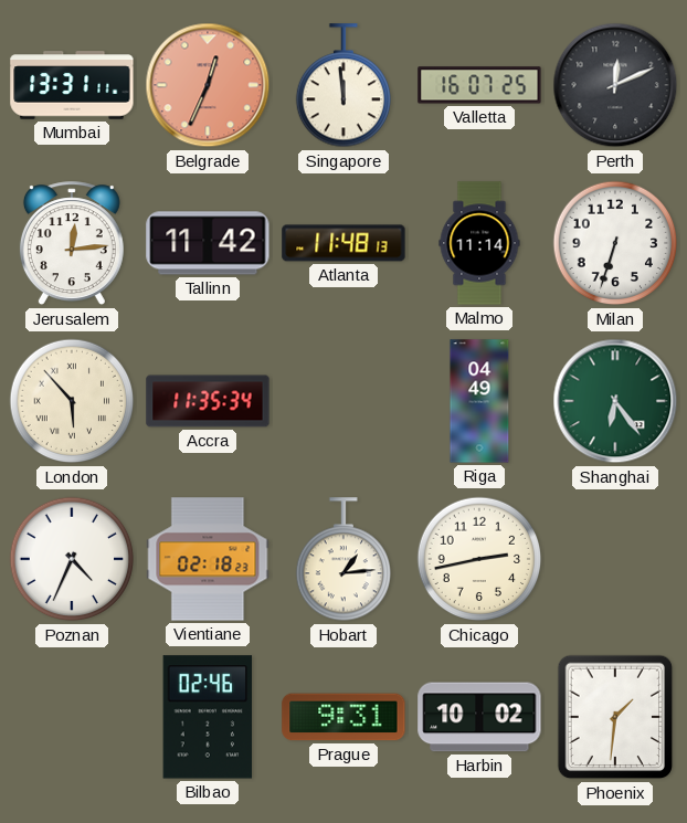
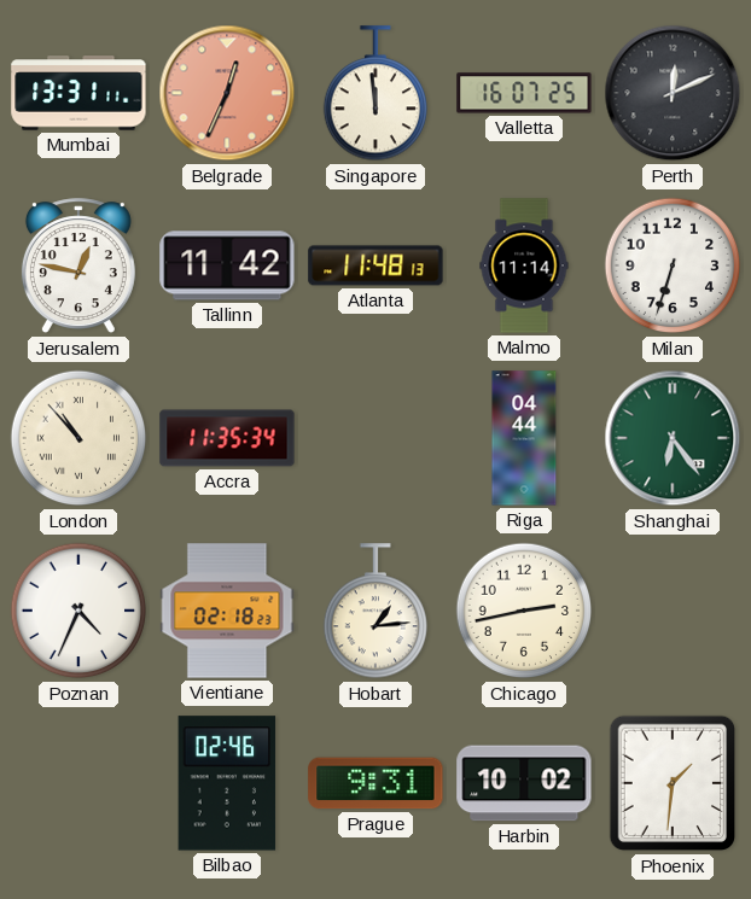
Jerusalem: 12:14 -> 12:47
London: 5:53 -> 10:53
Riga: 04:49 -> 04:44
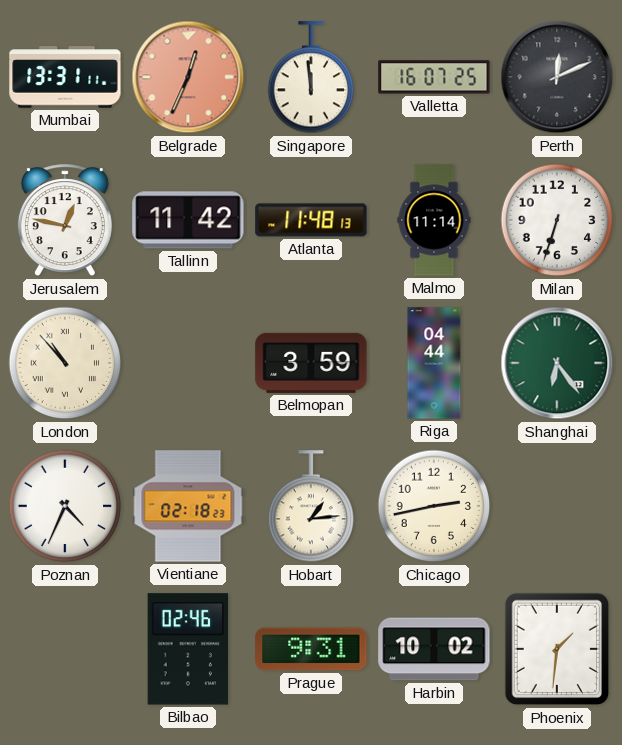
Accra: 11:35 -> none
Belmopan: none -> 3:59
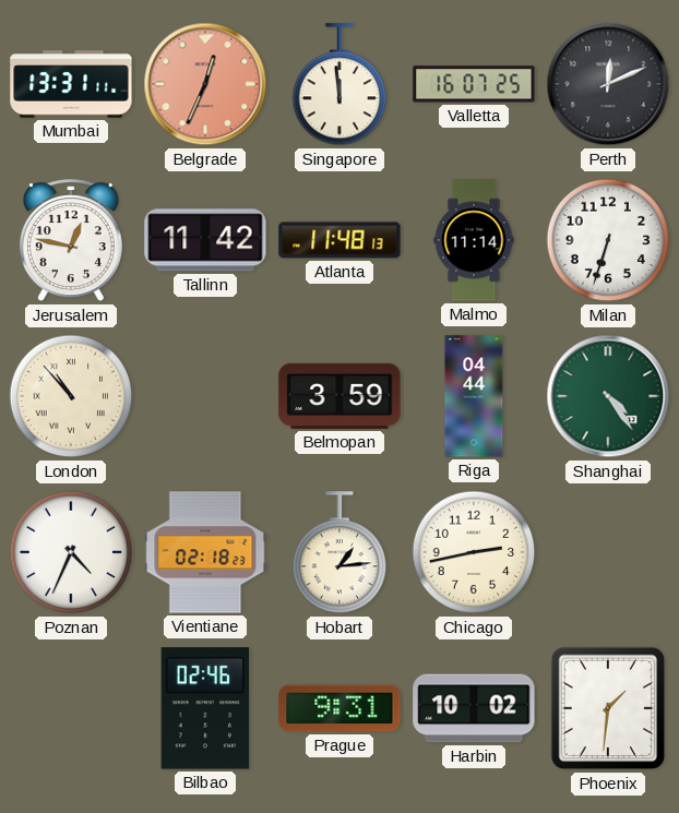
Shanghai: 6:24 -> 4:24
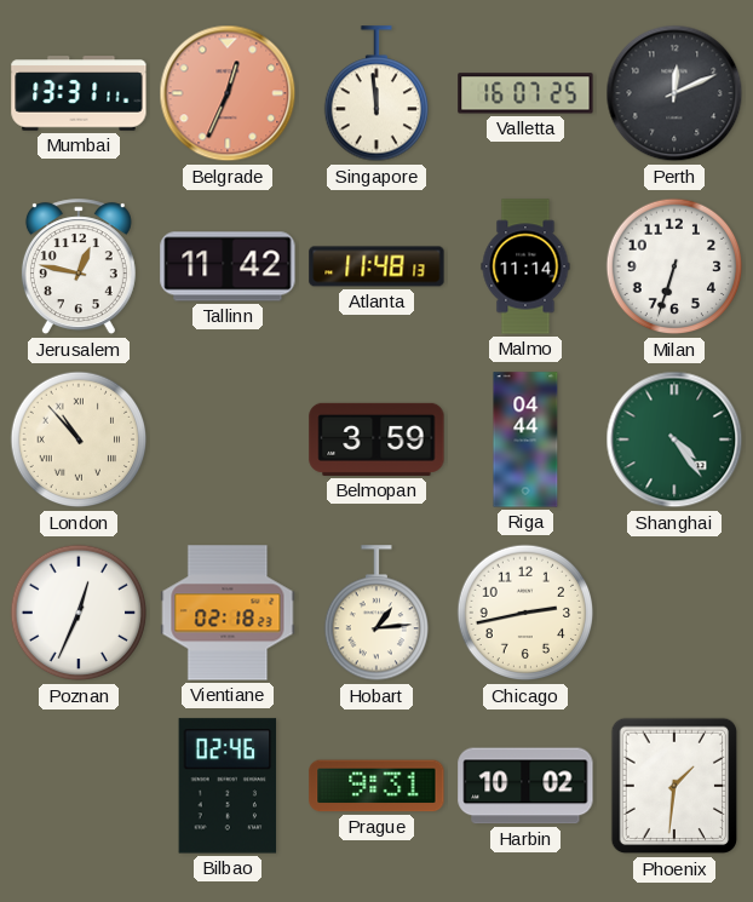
Poznan: 4:34 -> 12:34
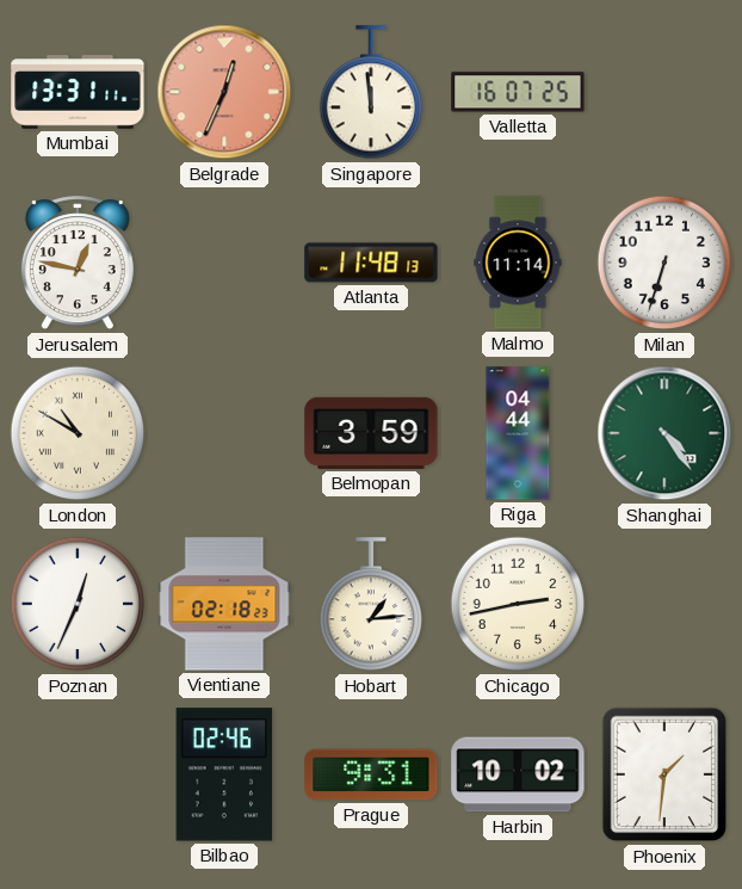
Perth: 12:11 -> none
Tallinn: 11:42 -> none
London: 10:53 -> 10:50
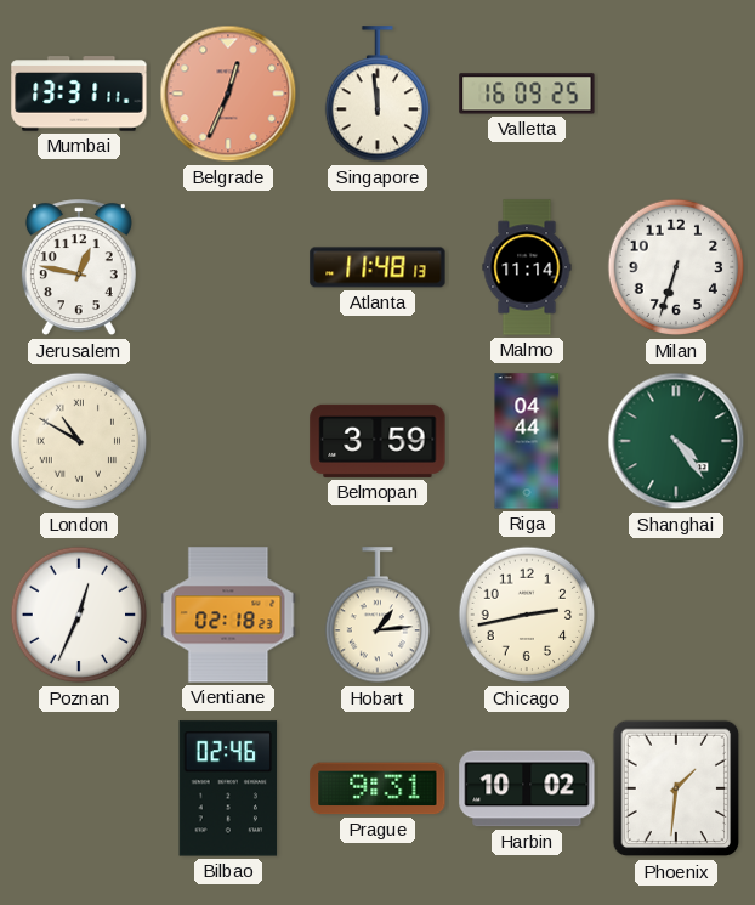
Valletta: 16:07 -> 16:09
